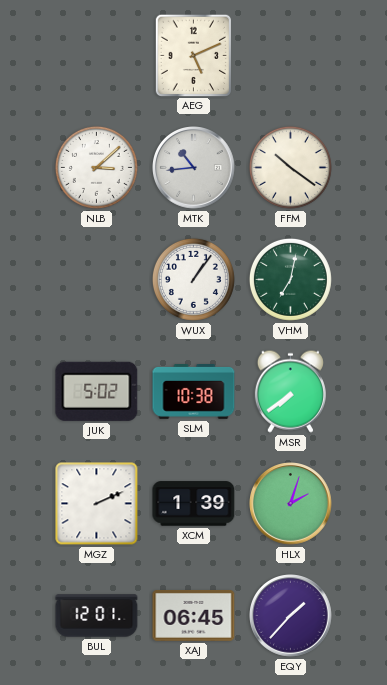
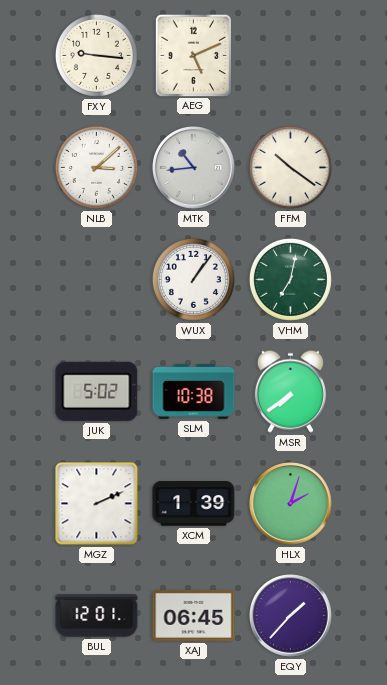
FXY: none -> 9:16
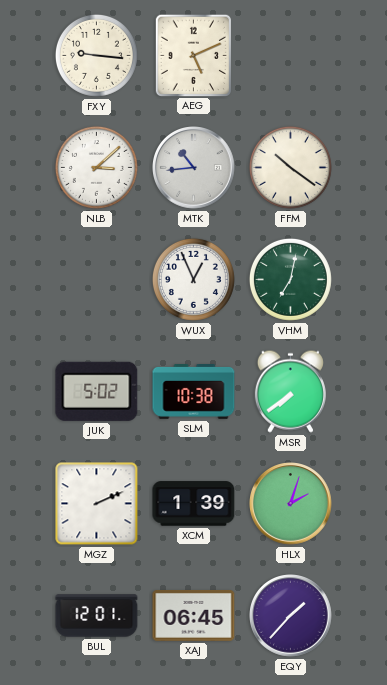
WUX: 1:06 -> 12:56
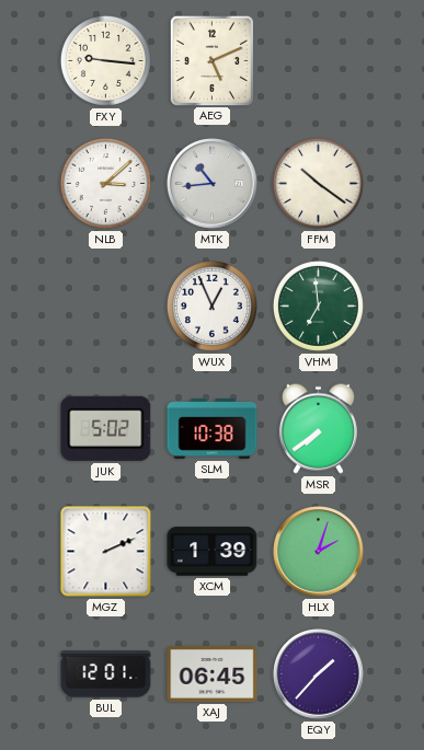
VHM: 7:02 -> 6:59
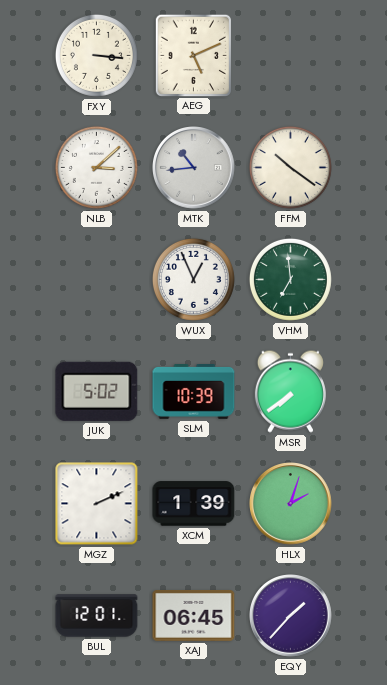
FXY: 9:16 -> 3:16
SLM: 10:38 -> 10:39
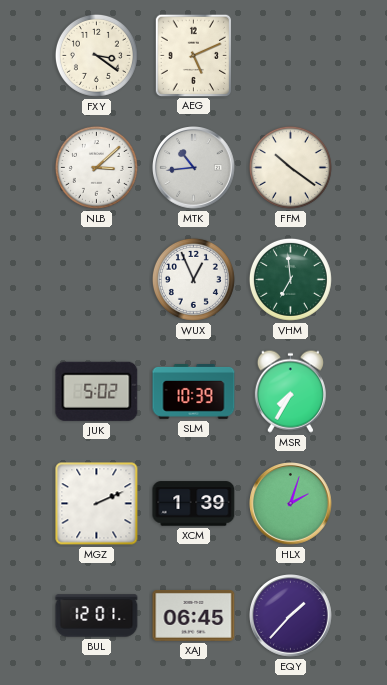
FXY: 3:16 -> 3:21
MSR: 7:39 -> 7:35
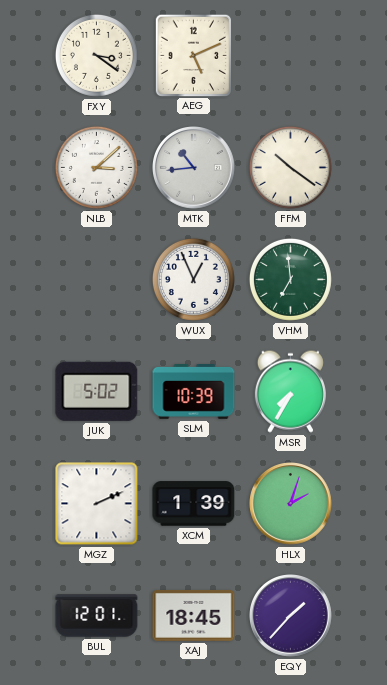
XAJ: 06:45 -> 18:45
